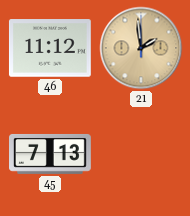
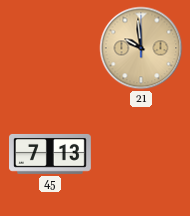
46: 11:12 -> none
21: 1:59 -> 9:59
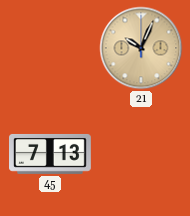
21: 9:59 -> 10:04
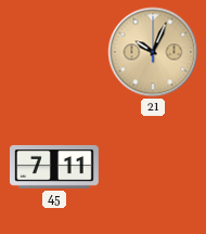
45: 7:13 -> 7:11
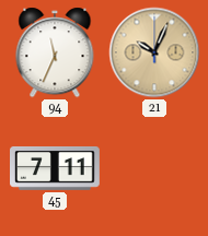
94: none -> 11:34
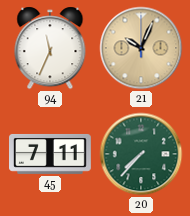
20: none -> 7:37
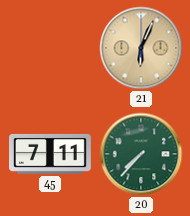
94: 11:34 -> none
21: 10:04 -> 6:04
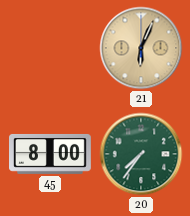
45: 7:11 -> 8:00
20: 7:37 -> 7:36
